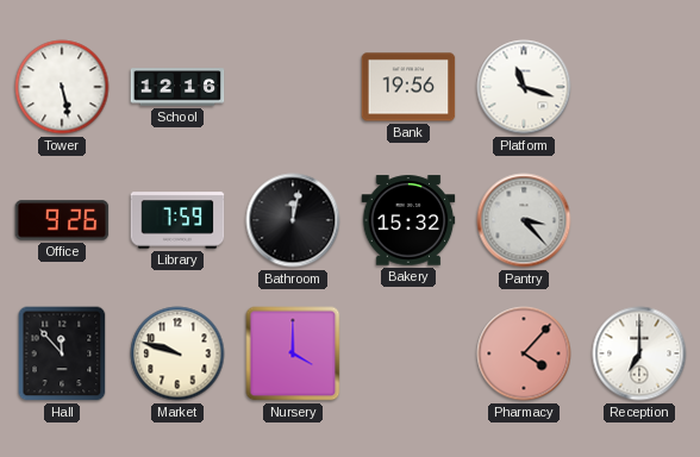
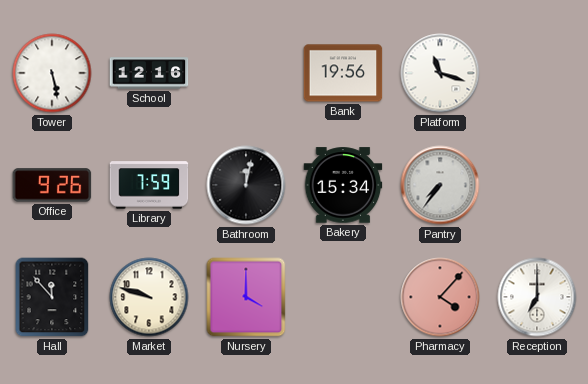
Bakery: 15:32 -> 15:34
Pantry: 3:23 -> 7:36
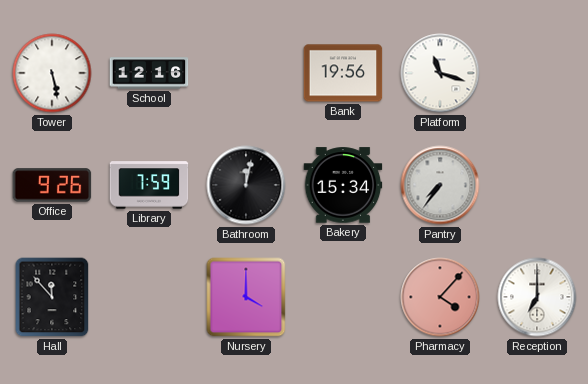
Market: 9:48 -> none
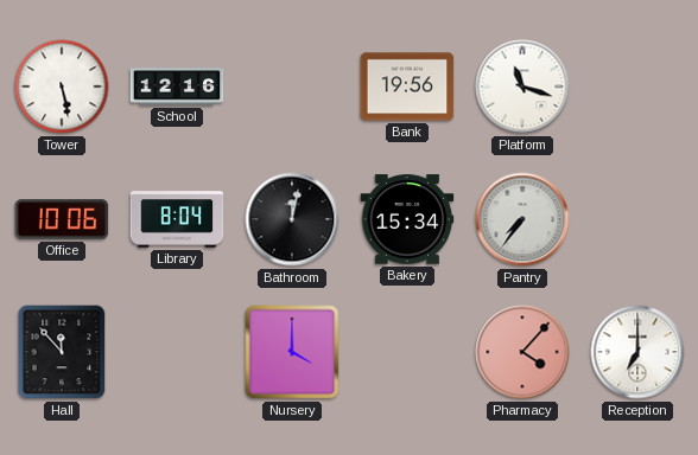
Office: 9:26 -> 10:06
Library: 7:59 -> 8:04
